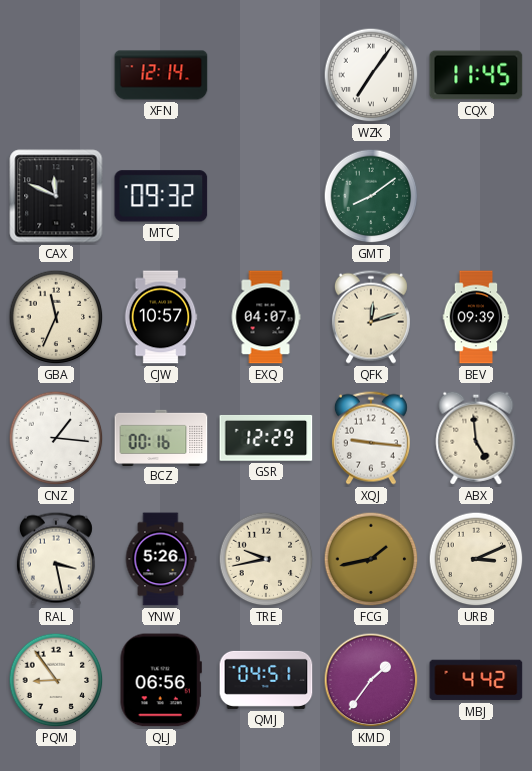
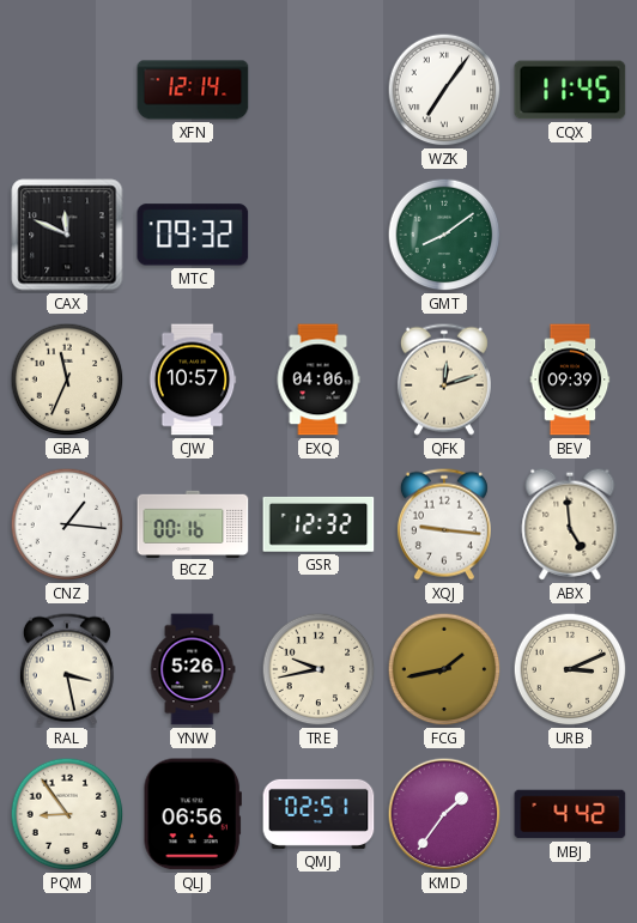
EXQ: 04:07 -> 04:06
GSR: 12:29 -> 12:32
QMJ: 04:51 -> 02:51
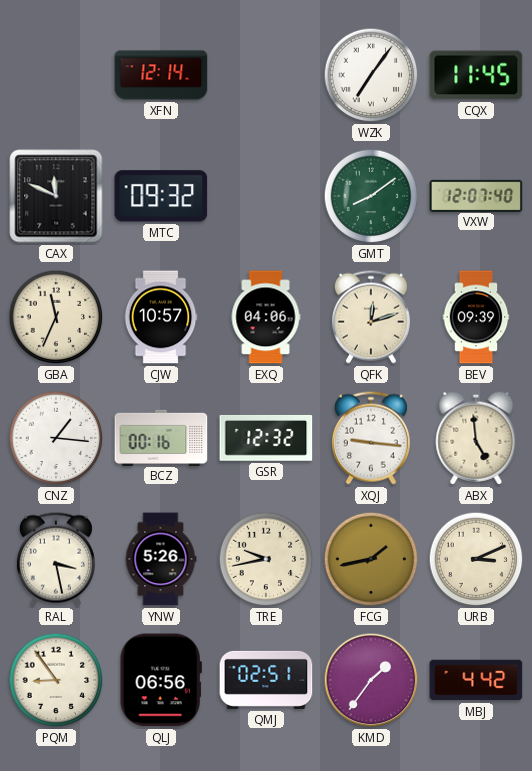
VXW: none -> 12:07
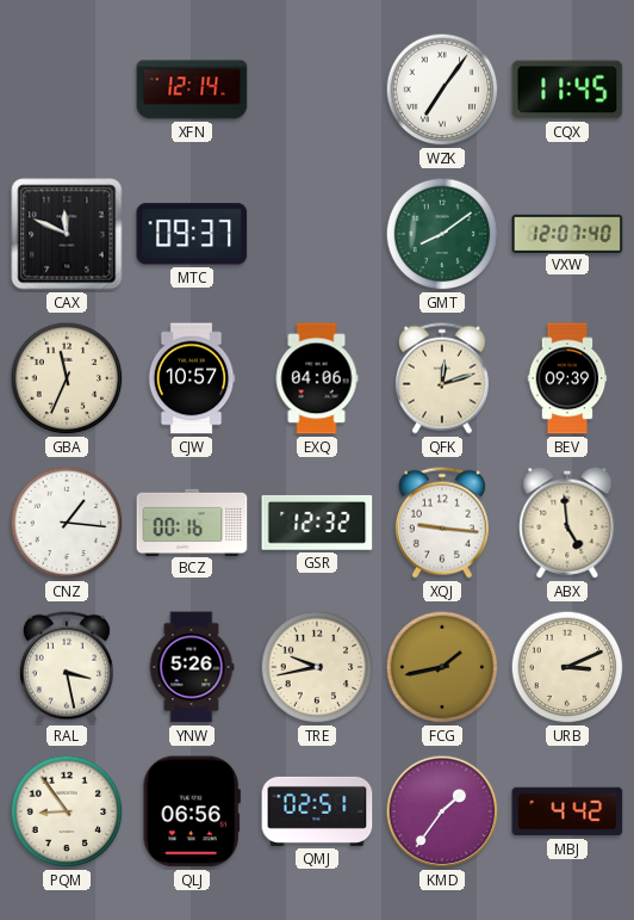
MTC: 09:32 -> 09:37
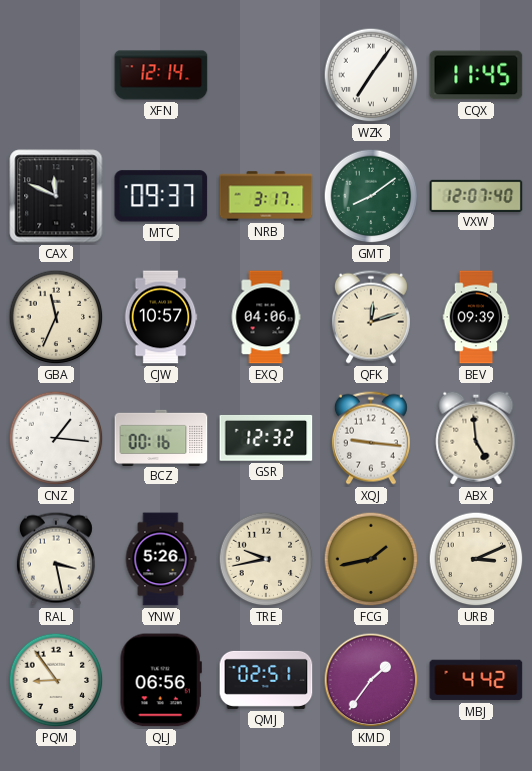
NRB: none -> 3:17
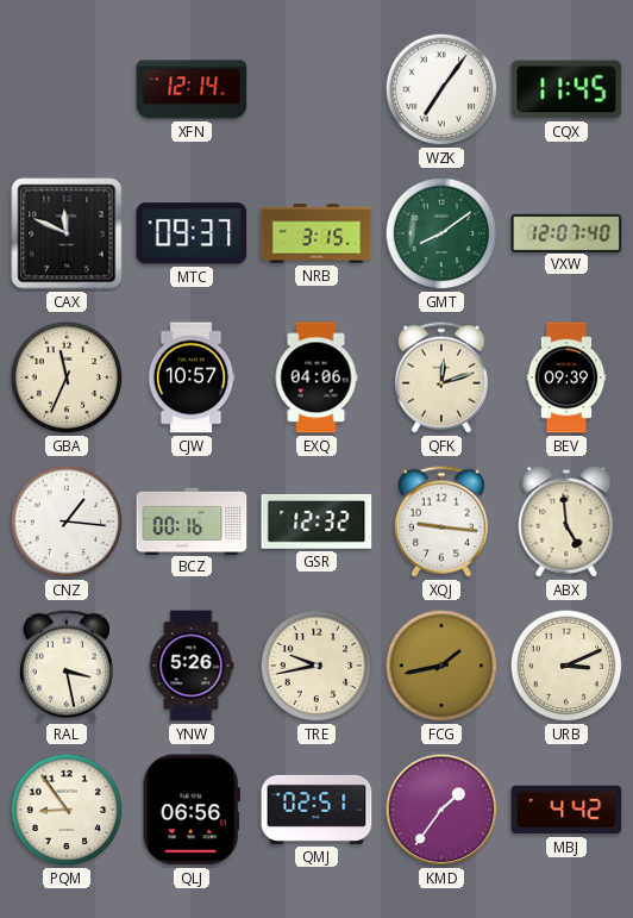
NRB: 3:17 -> 3:15
